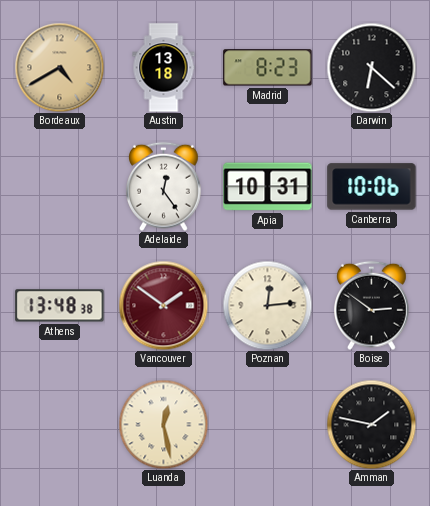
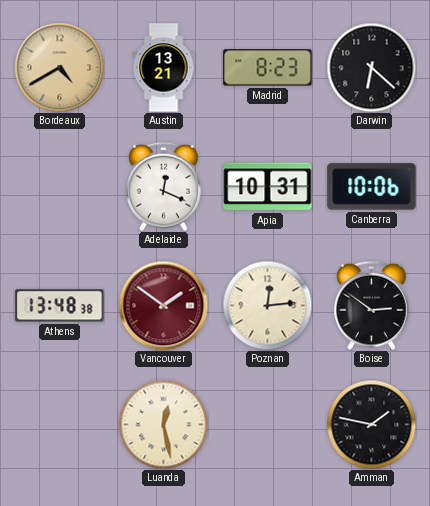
Austin: 13:18 -> 13:21
Adelaide: 12:24 -> 12:19
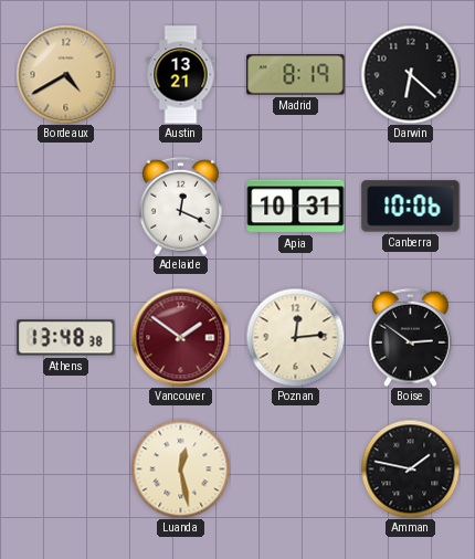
Madrid: 8:23 -> 8:19
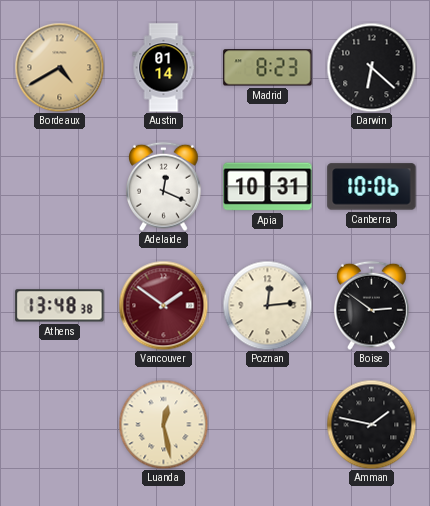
Austin: 13:21 -> 01:14
Madrid: 8:19 -> 8:23
